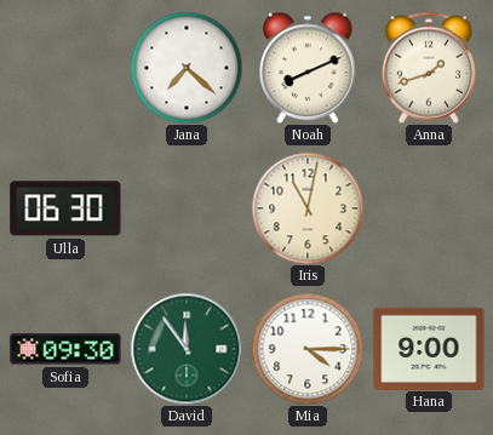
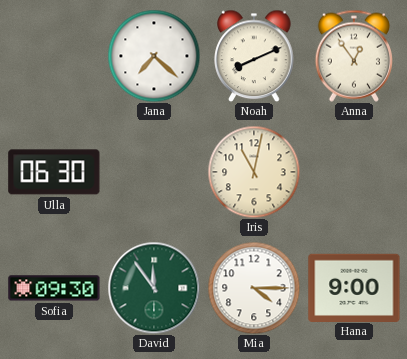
Anna: 1:42 -> 12:54
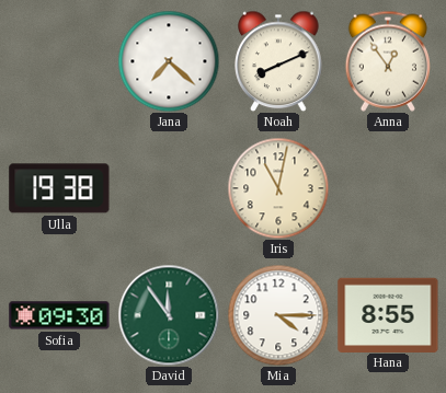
Ulla: 06:30 -> 19:38
Hana: 9:00 -> 8:55
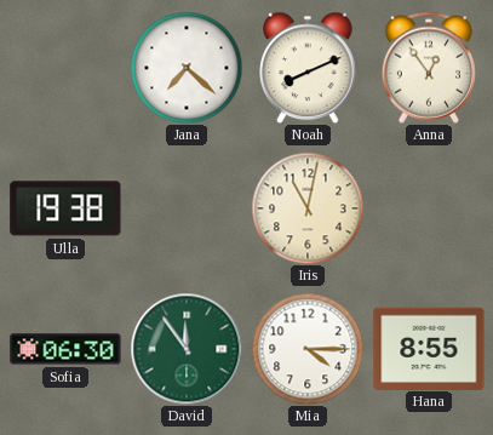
Sofia: 09:30 -> 06:30
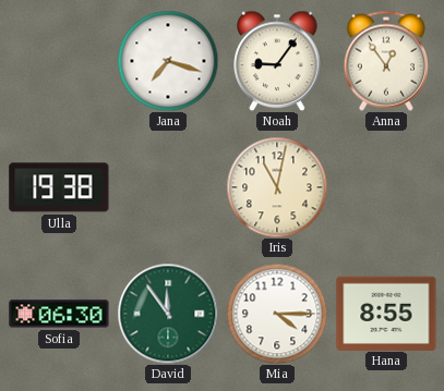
Jana: 7:22 -> 7:18
Noah: 8:11 -> 9:06
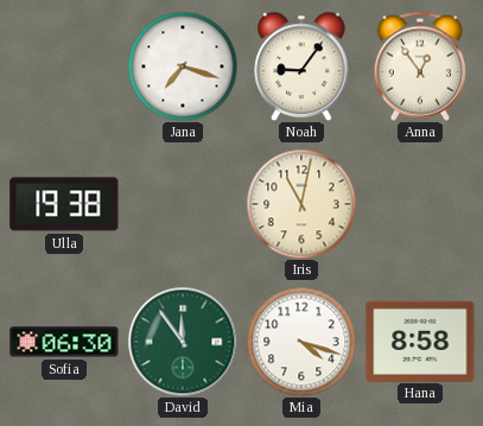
Mia: 4:15 -> 4:18
Hana: 8:55 -> 8:58
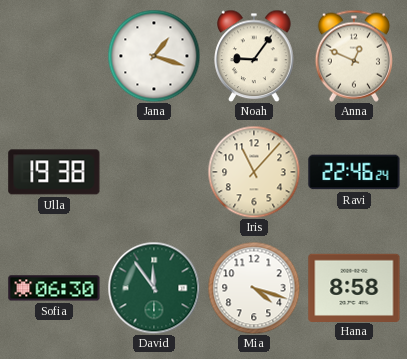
Jana: 7:18 -> 1:18
Anna: 12:54 -> 12:49
Iris: 11:02 -> 11:07
Ravi: none -> 22:46
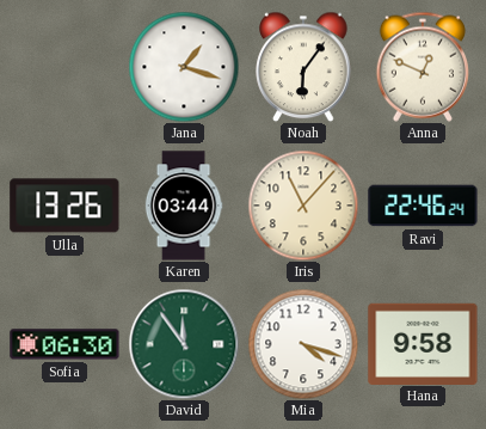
Noah: 9:06 -> 6:06
Ulla: 19:38 -> 13:26
Karen: none -> 03:44
Hana: 8:58 -> 9:58
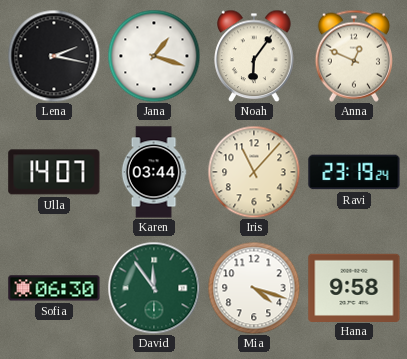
Lena: none -> 2:17
Ulla: 13:26 -> 14:07
Ravi: 22:46 -> 23:19
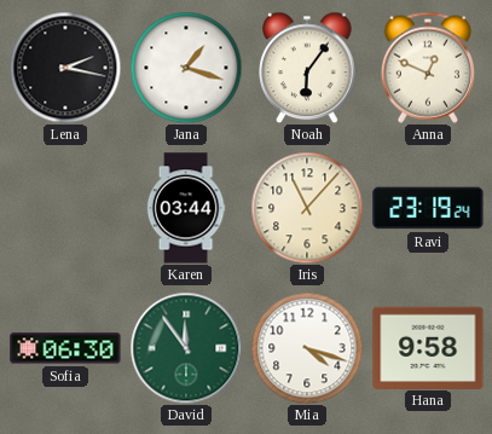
Ulla: 14:07 -> none
